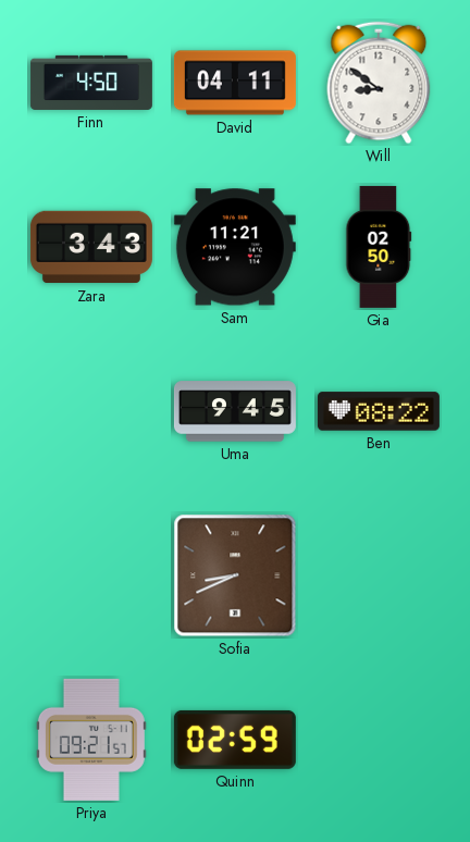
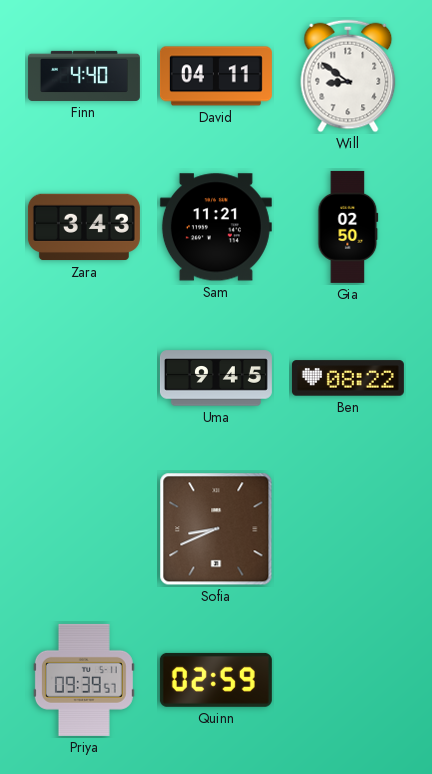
Finn: 4:50 -> 4:40
Priya: 09:21 -> 09:39
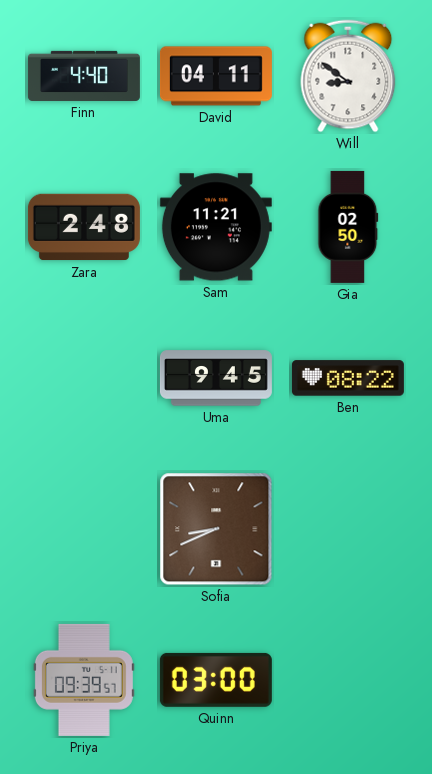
Zara: 3:43 -> 2:48
Quinn: 02:59 -> 03:00
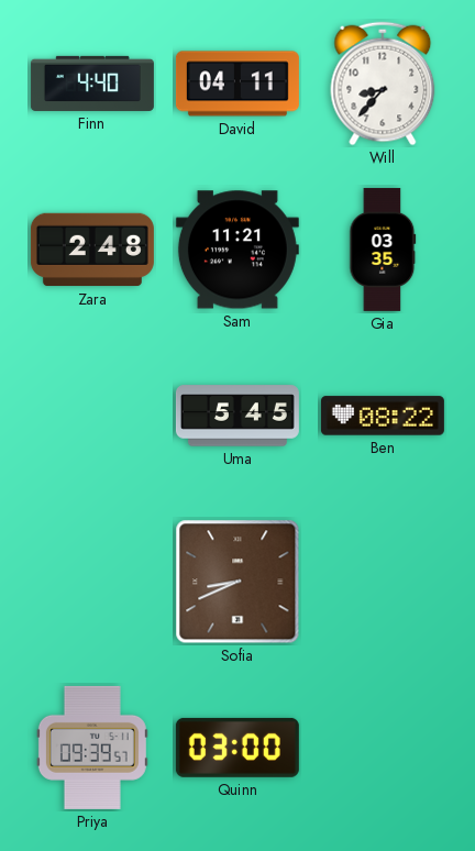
Will: 8:51 -> 8:37
Gia: 02:50 -> 03:35
Uma: 9:45 -> 5:45
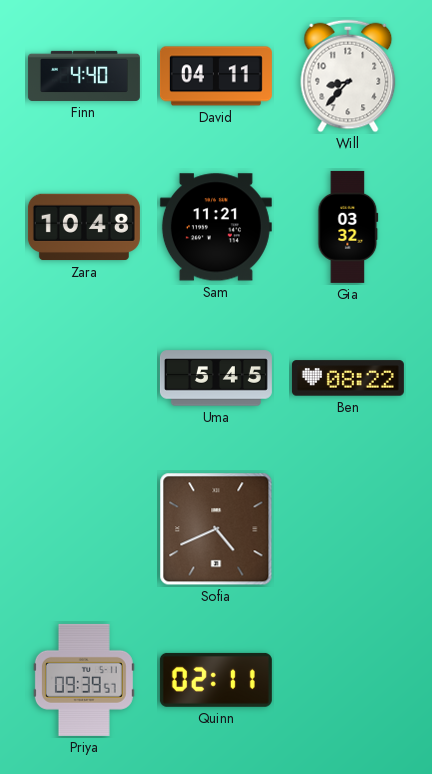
Zara: 2:48 -> 10:48
Gia: 03:35 -> 03:32
Sofia: 8:41 -> 4:41
Quinn: 03:00 -> 02:11
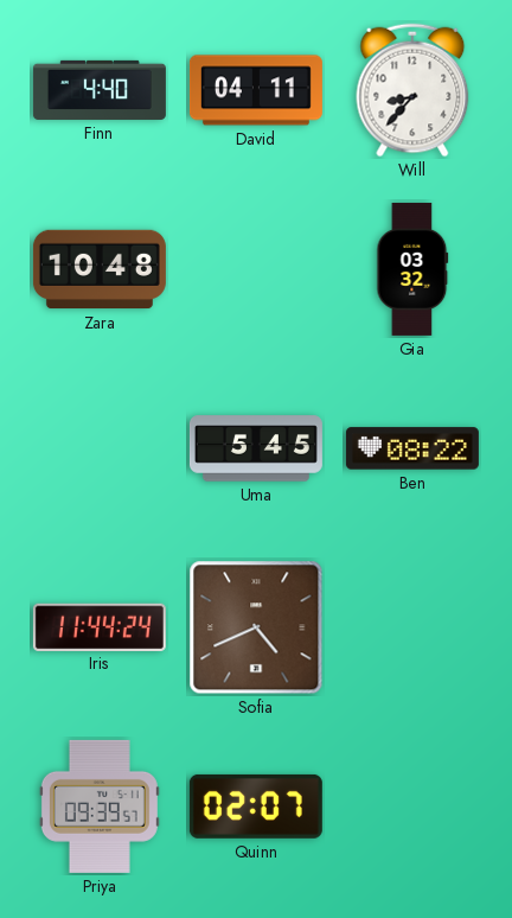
Sam: 11:21 -> none
Iris: none -> 11:44
Quinn: 02:11 -> 02:07
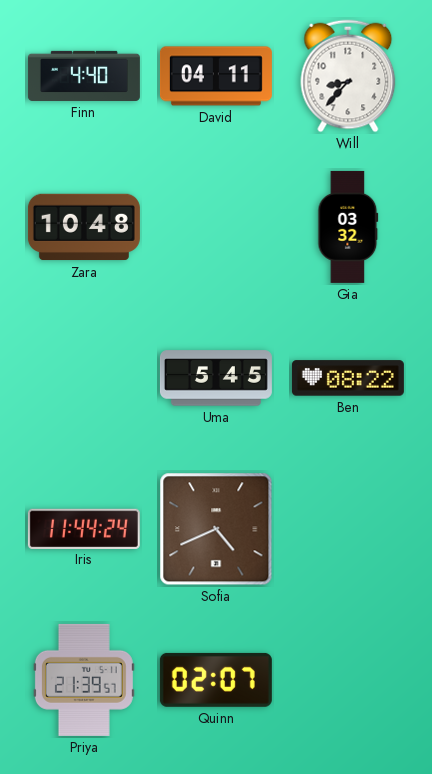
Priya: 09:39 -> 21:39
